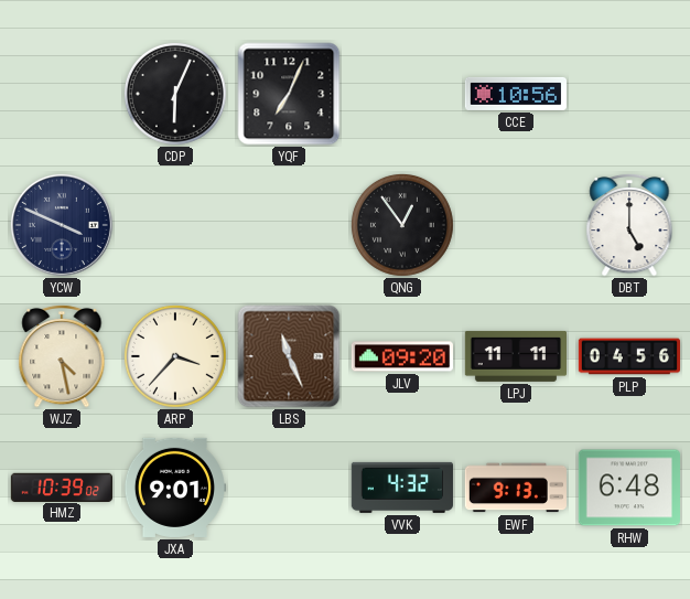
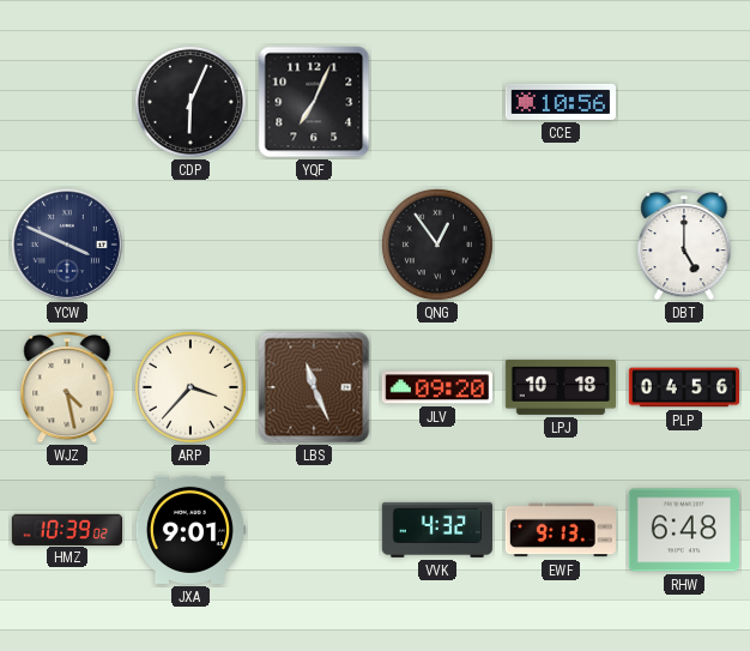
LPJ: 11:11 -> 10:18
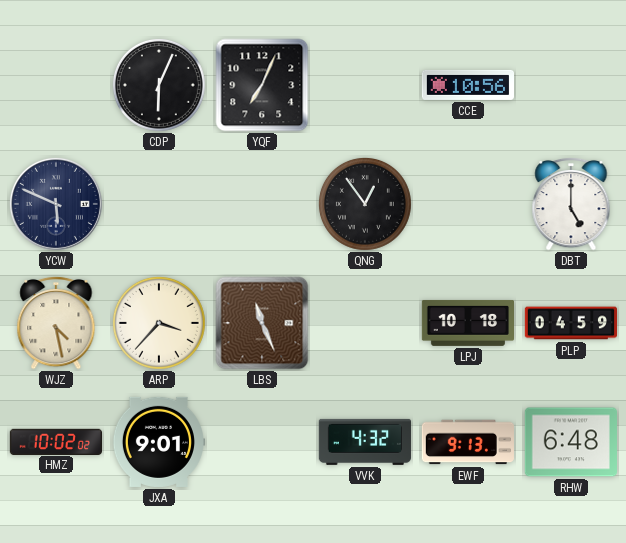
YCW: 3:49 -> 5:49
JLV: 09:20 -> none
PLP: 04:56 -> 04:59
HMZ: 10:39 -> 10:02
